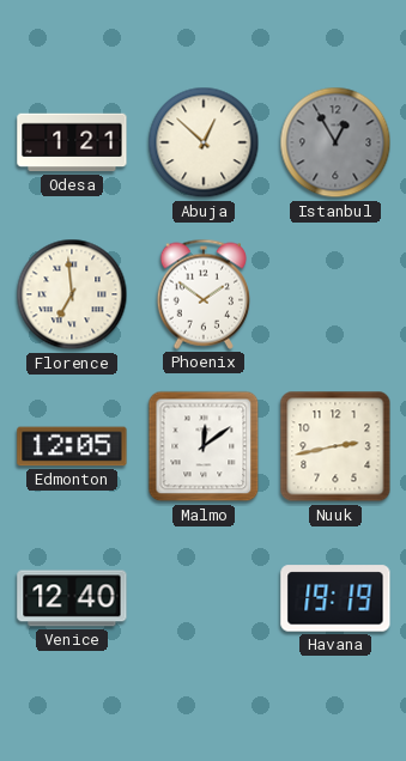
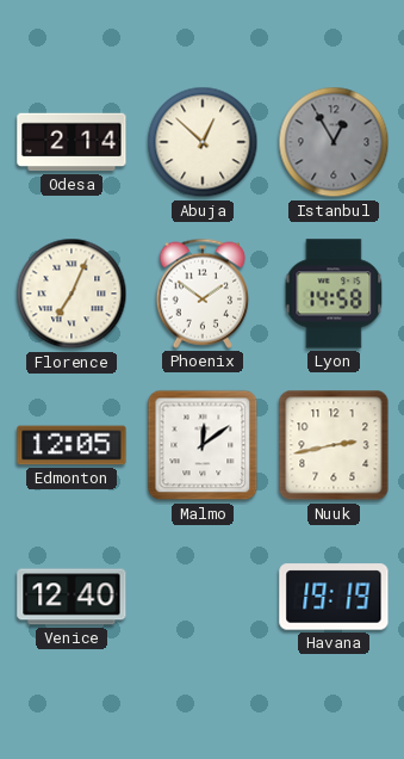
Odesa: 1:21 -> 2:14
Florence: 6:59 -> 7:04
Lyon: none -> 14:58
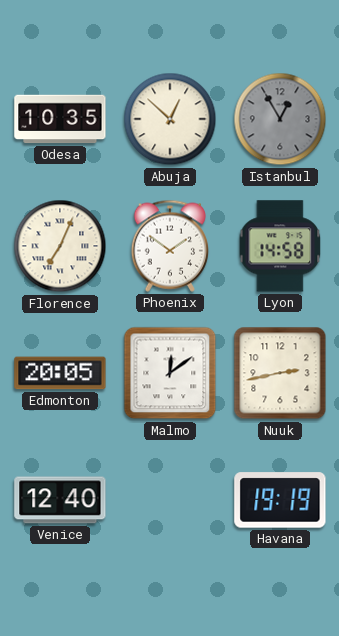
Odesa: 2:14 -> 10:35
Edmonton: 12:05 -> 20:05
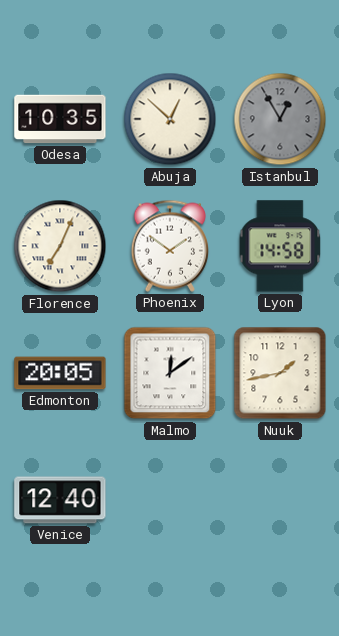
Nuuk: 2:43 -> 1:43
Havana: 19:19 -> none
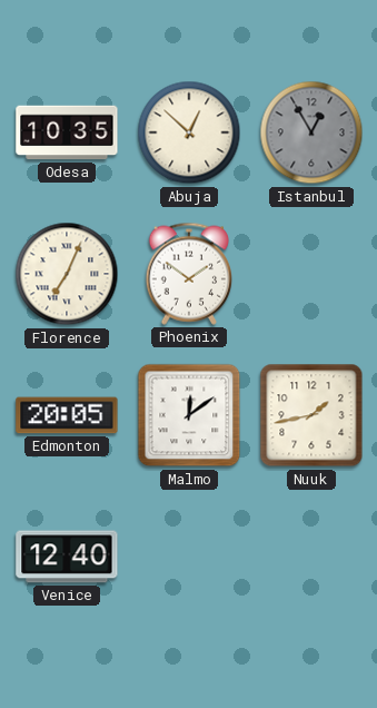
Lyon: 14:58 -> none
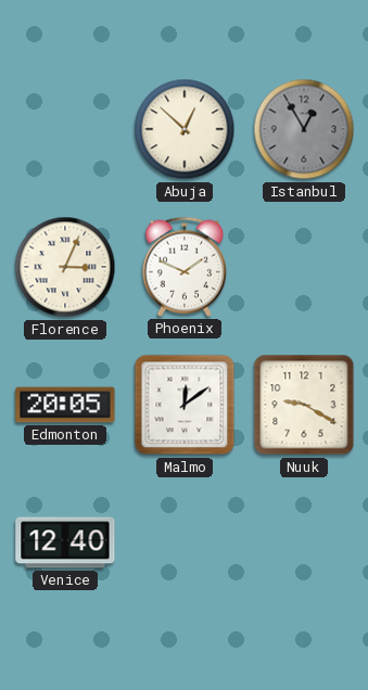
Odesa: 10:35 -> none
Florence: 7:04 -> 3:04
Phoenix: 1:51 -> 1:49
Nuuk: 1:43 -> 9:20
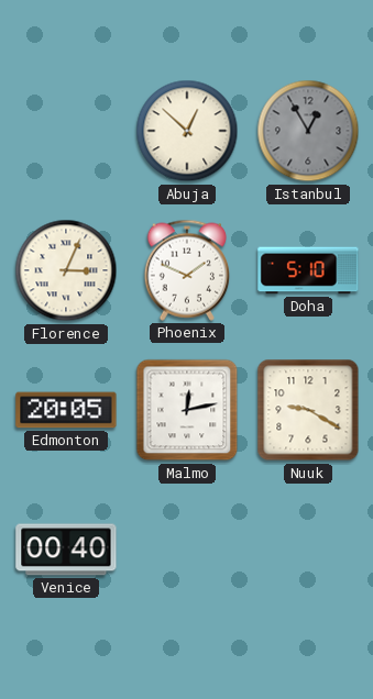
Doha: none -> 5:10
Malmo: 12:09 -> 12:13
Venice: 12:40 -> 00:40
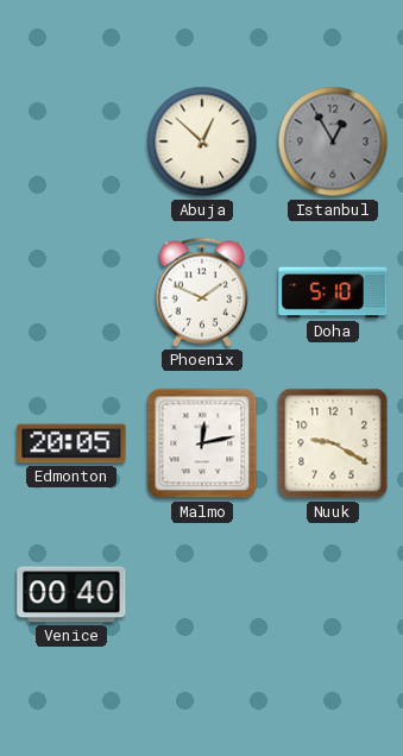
Florence: 3:04 -> none
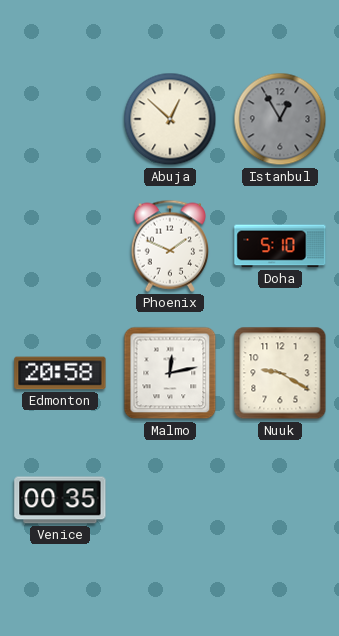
Edmonton: 20:05 -> 20:58
Venice: 00:40 -> 00:35
